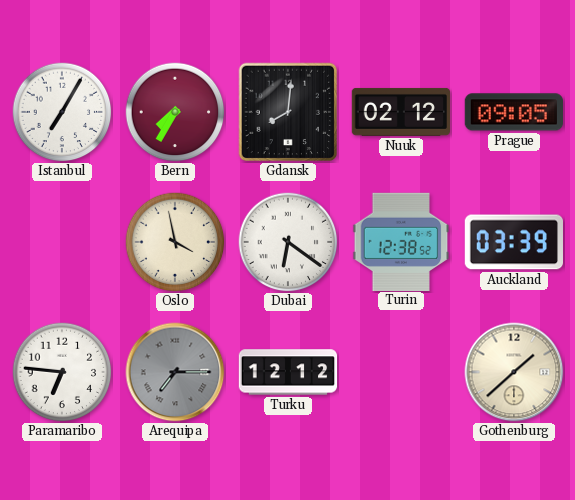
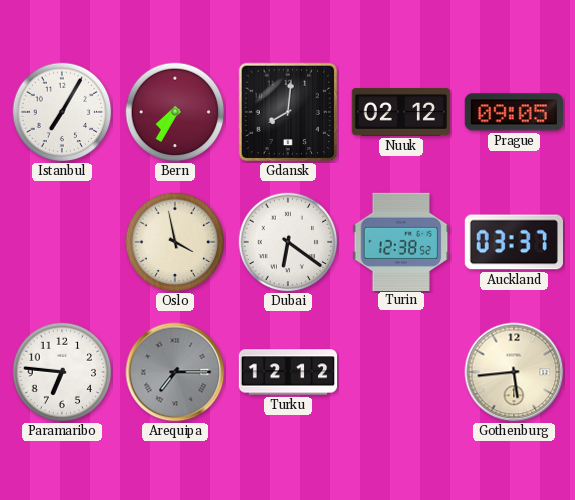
Auckland: 03:39 -> 03:37
Gothenburg: 1:38 -> 5:44
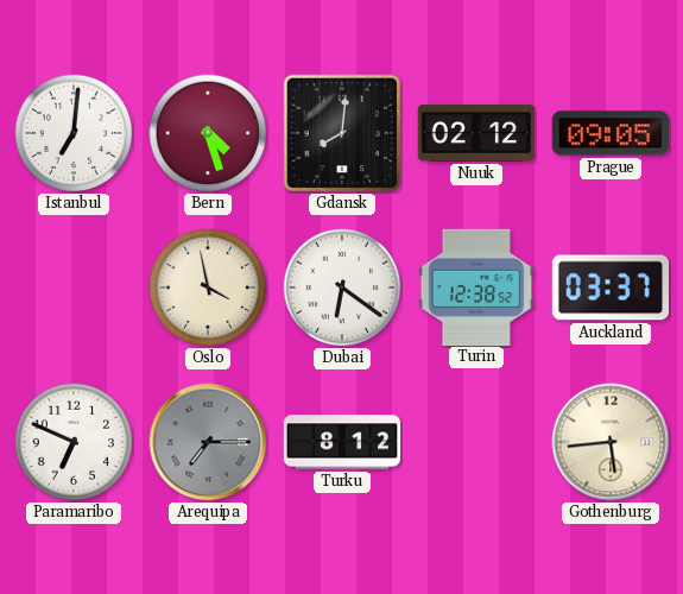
Istanbul: 7:05 -> 7:01
Bern: 7:35 -> 4:27
Paramaribo: 6:46 -> 6:49
Turku: 12:12 -> 8:12
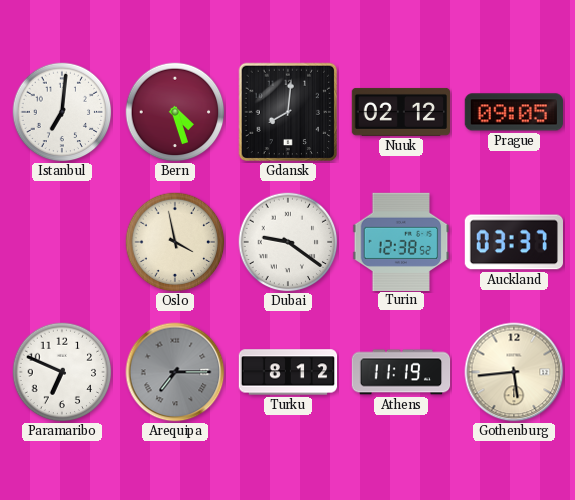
Dubai: 6:21 -> 9:21
Athens: none -> 11:19
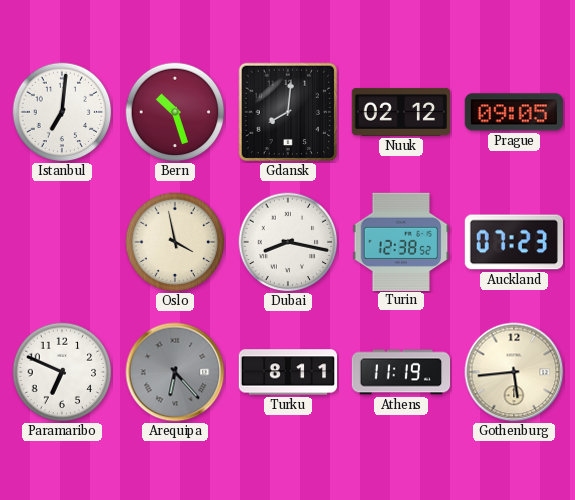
Bern: 4:27 -> 10:27
Dubai: 9:21 -> 8:17
Auckland: 03:37 -> 07:23
Arequipa: 7:15 -> 6:23
Turku: 8:12 -> 8:11
